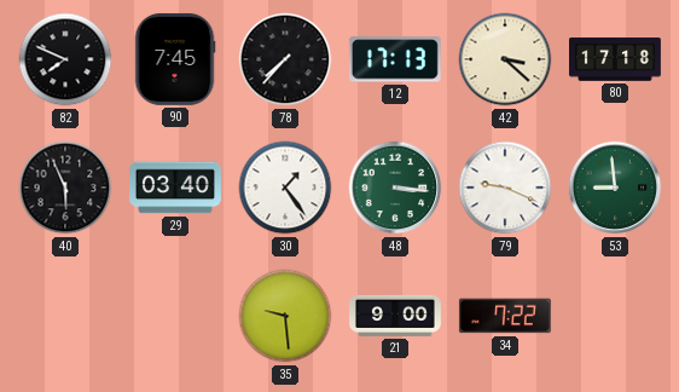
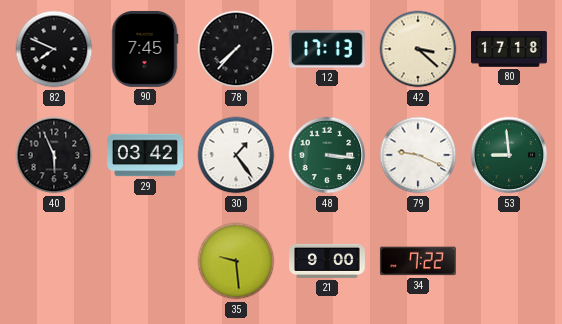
29: 03:40 -> 03:42
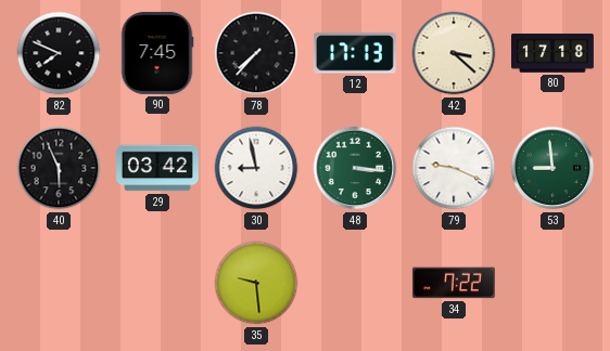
30: 1:24 -> 8:58
21: 9:00 -> none
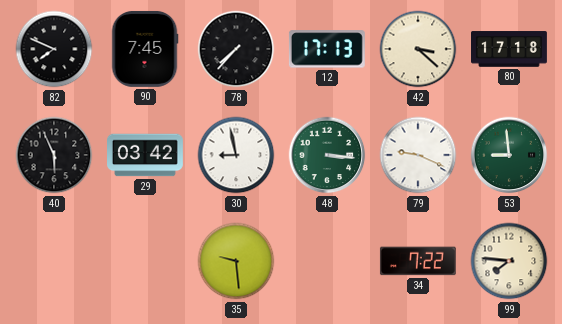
99: none -> 7:46
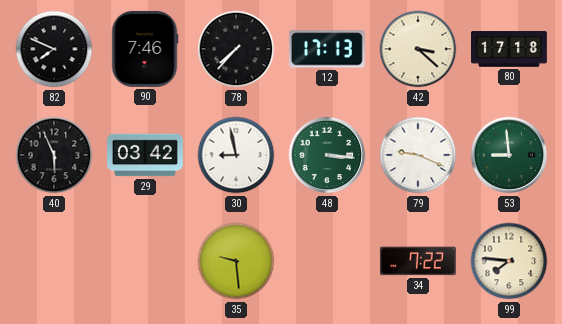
90: 7:45 -> 7:46
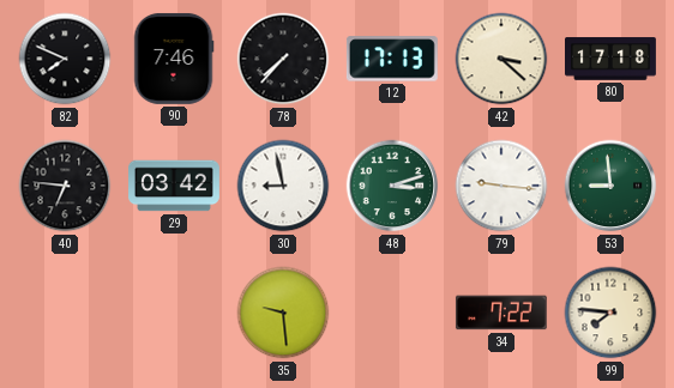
40: 5:56 -> 6:46
48: 3:16 -> 3:12
79: 9:19 -> 9:16
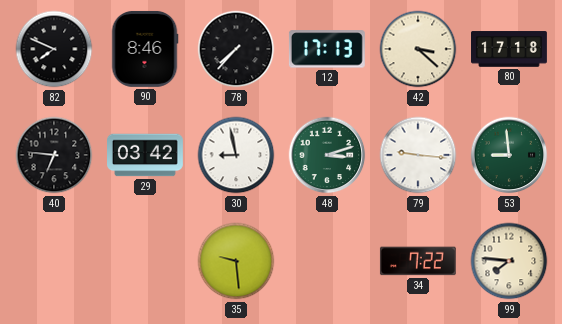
90: 7:46 -> 8:46
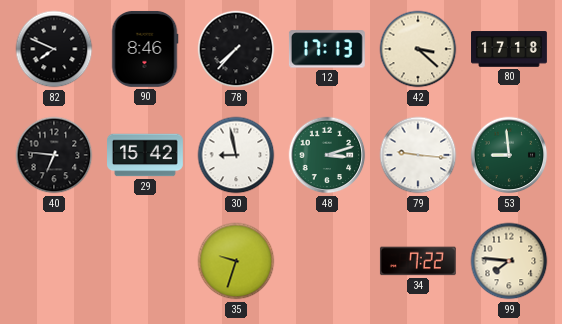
29: 03:42 -> 15:42
35: 9:29 -> 9:33
